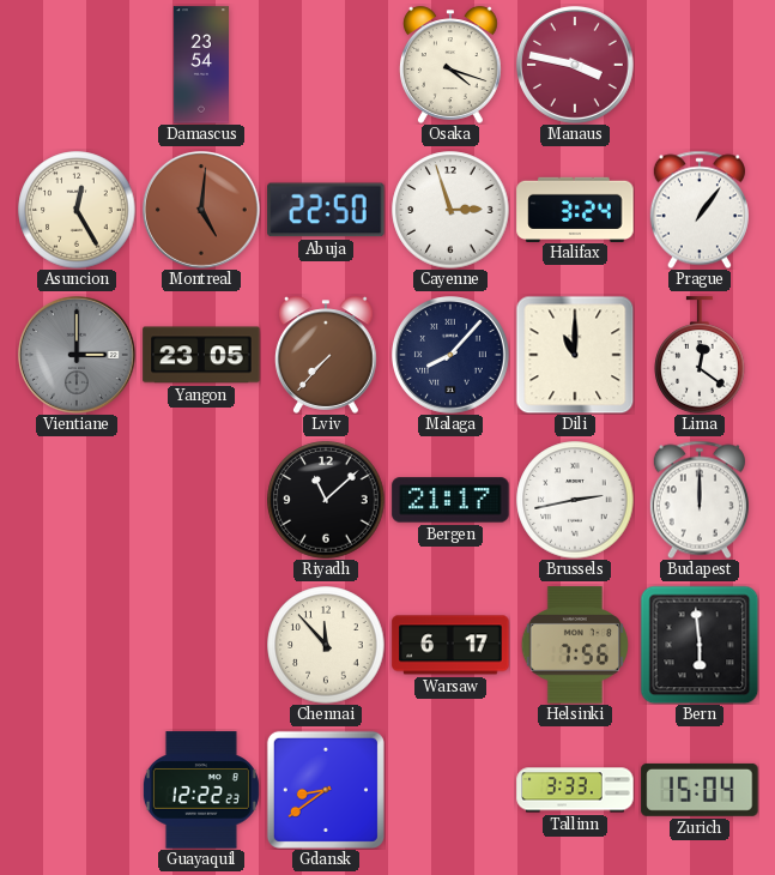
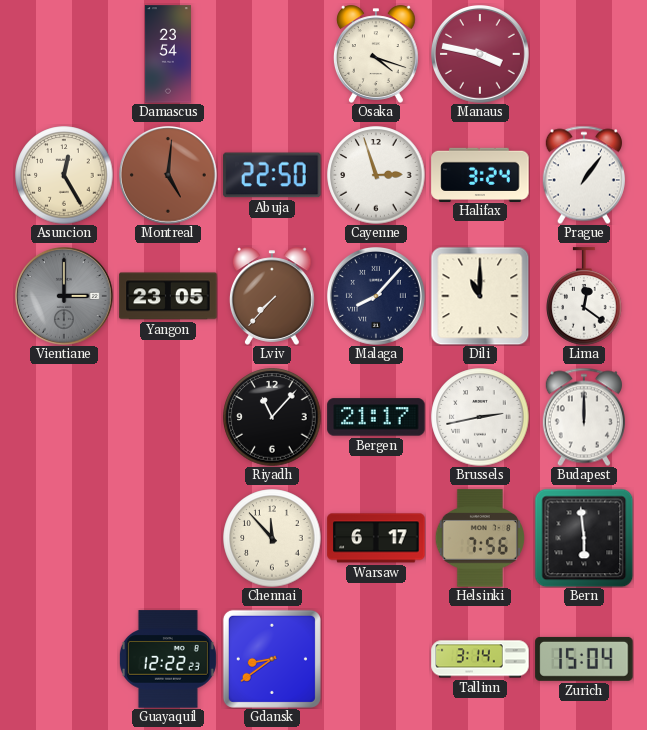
Riyadh: 11:08 -> 11:07
Tallinn: 3:33 -> 3:14
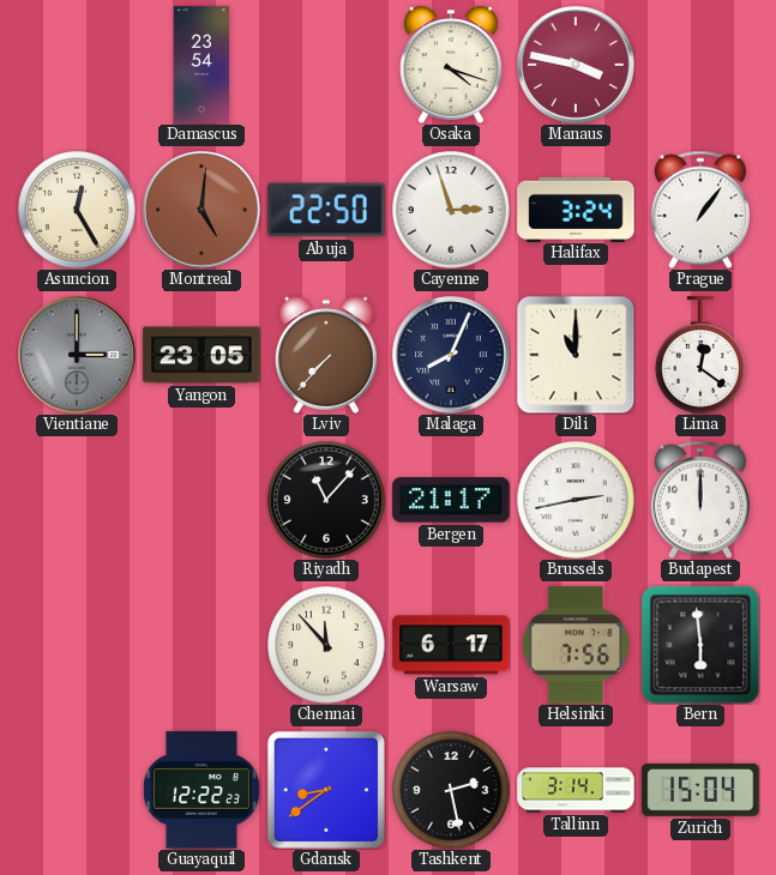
Malaga: 8:07 -> 8:04
Tashkent: none -> 2:28
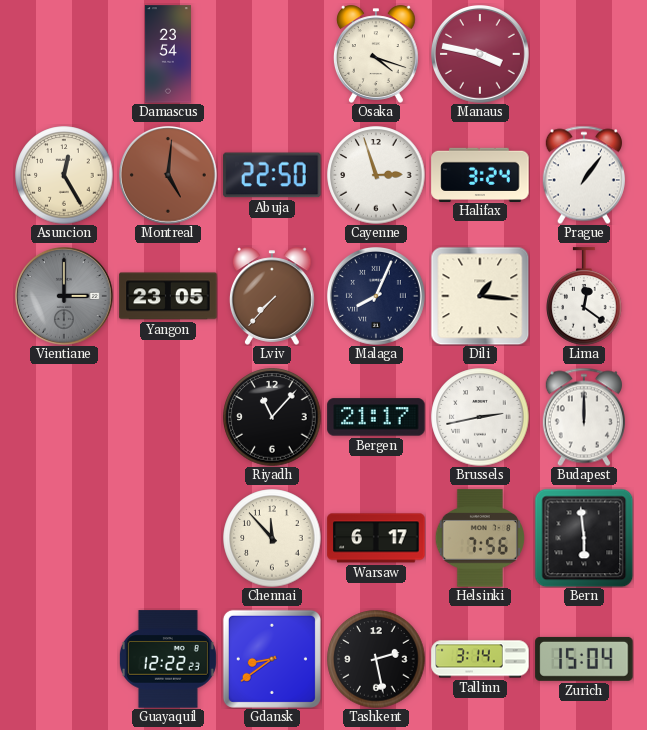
Dili: 11:00 -> 1:16
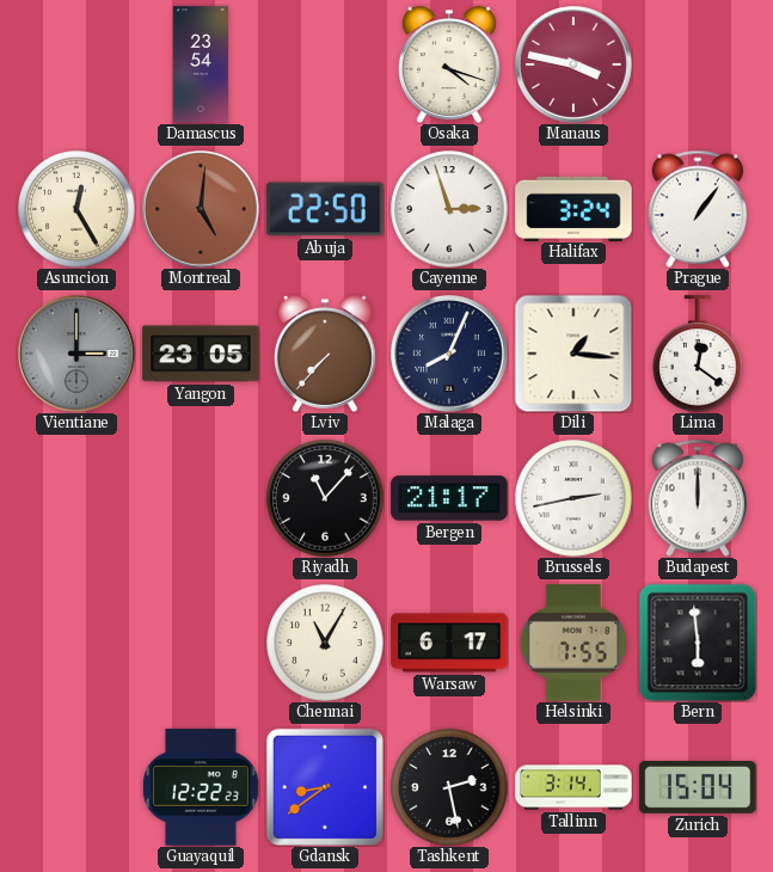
Chennai: 11:53 -> 11:05
Helsinki: 7:56 -> 7:55
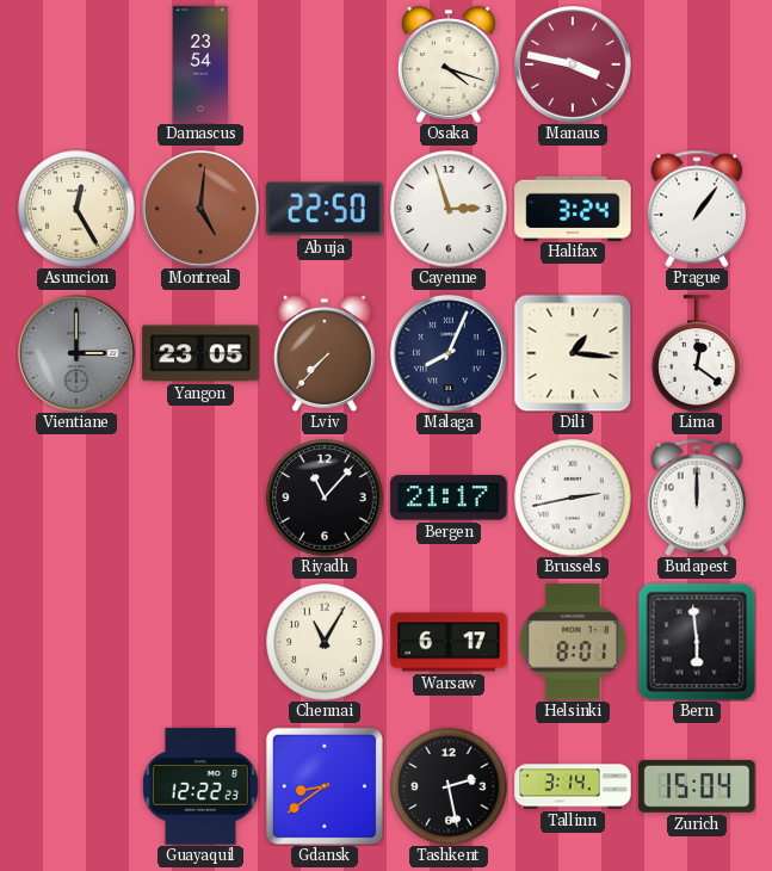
Helsinki: 7:55 -> 8:01
